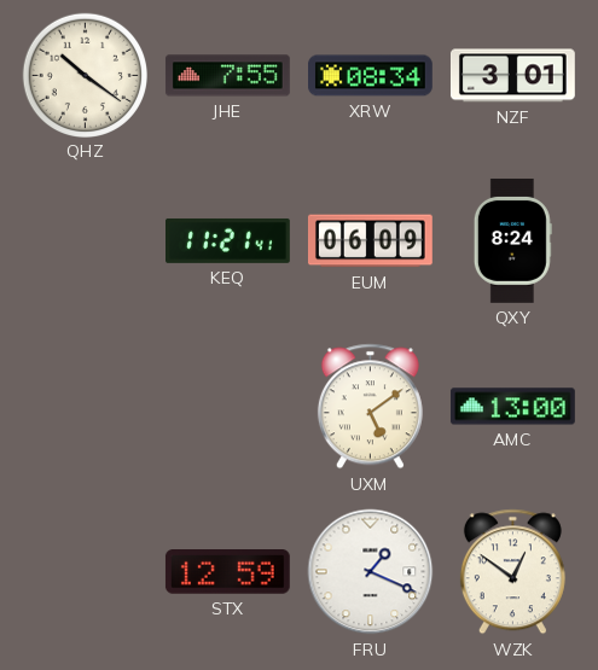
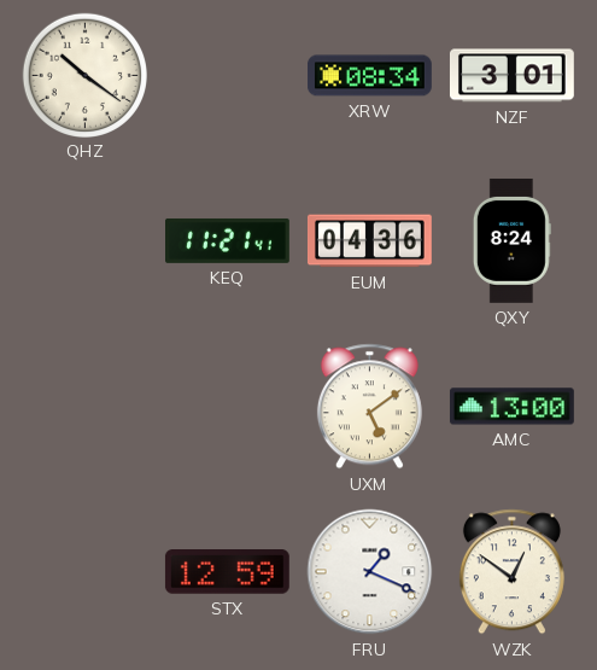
JHE: 7:55 -> none
EUM: 06:09 -> 04:36
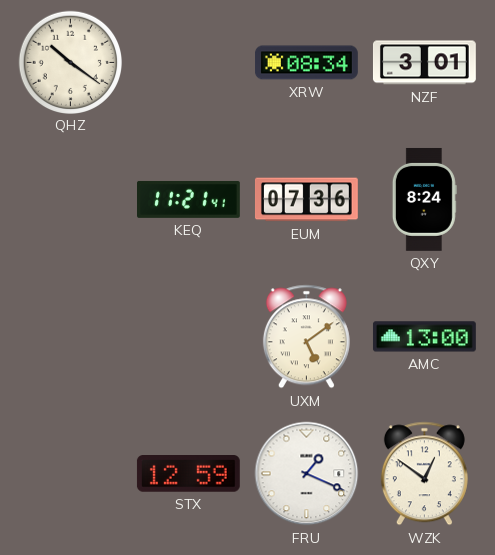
EUM: 04:36 -> 07:36
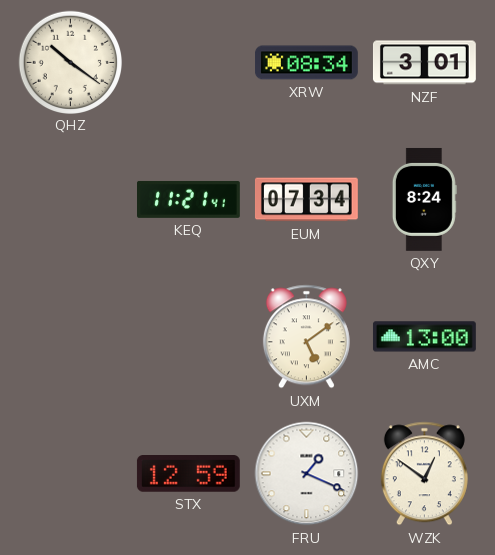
EUM: 07:36 -> 07:34
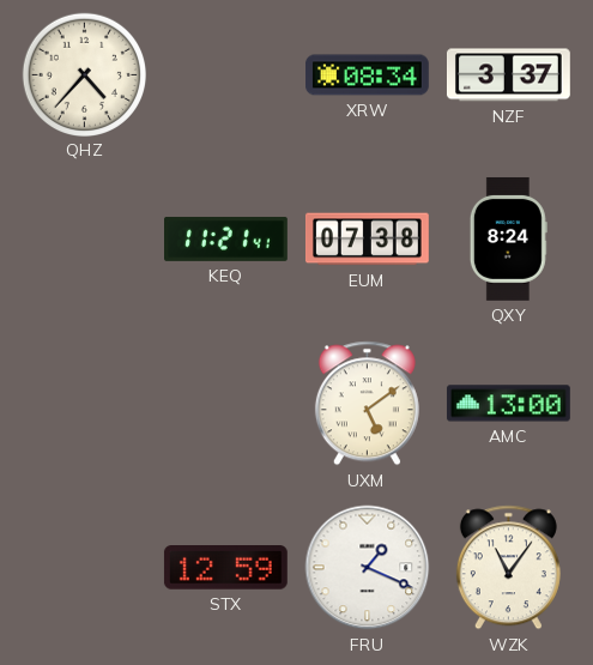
QHZ: 10:21 -> 4:37
NZF: 3:01 -> 3:37
EUM: 07:34 -> 07:38
WZK: 12:51 -> 11:06
